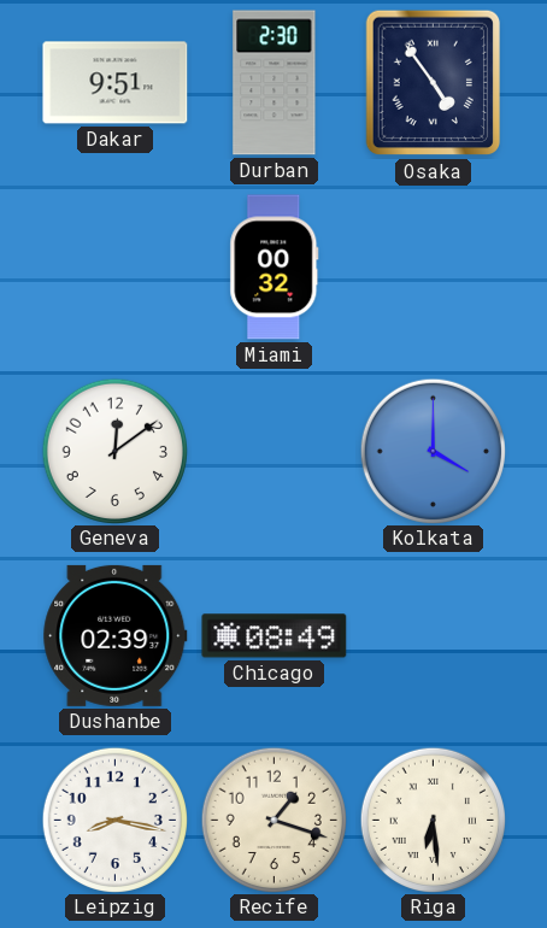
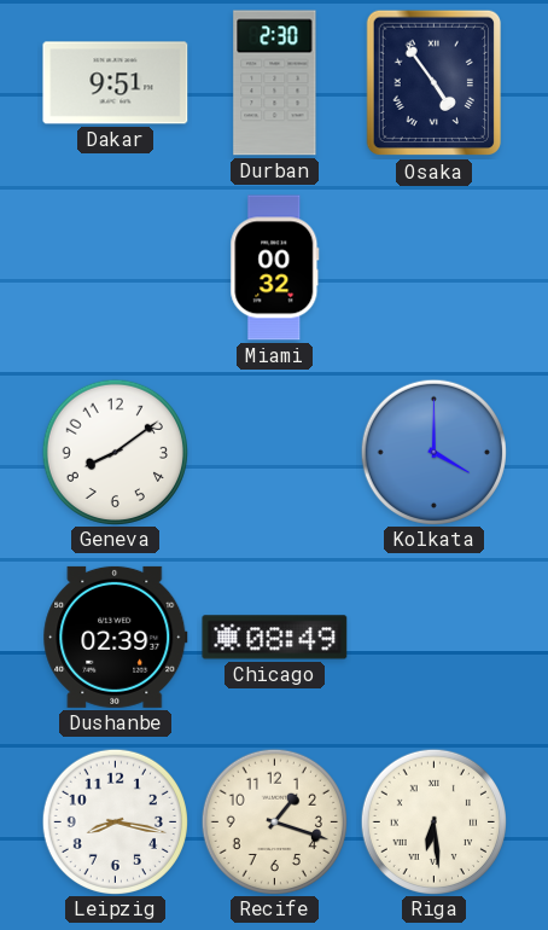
Geneva: 12:09 -> 8:09
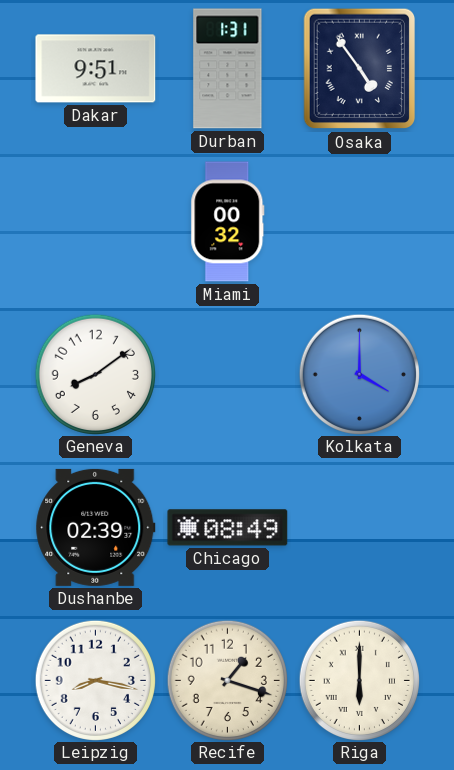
Durban: 2:30 -> 1:31
Riga: 6:29 -> 6:00
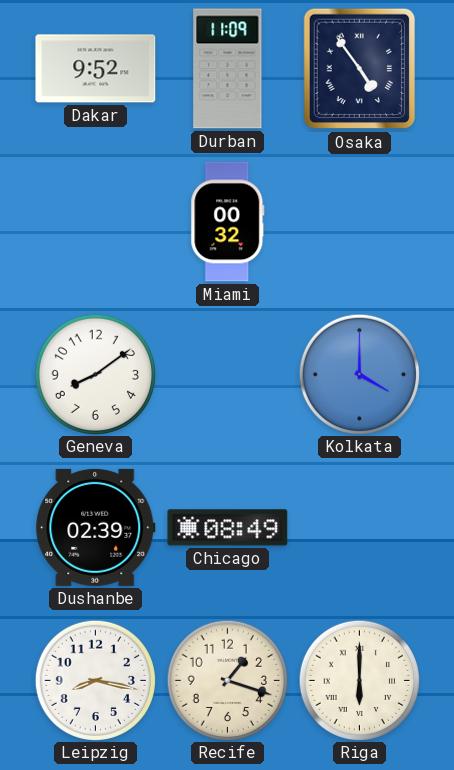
Dakar: 9:51 -> 9:52
Durban: 1:31 -> 11:09
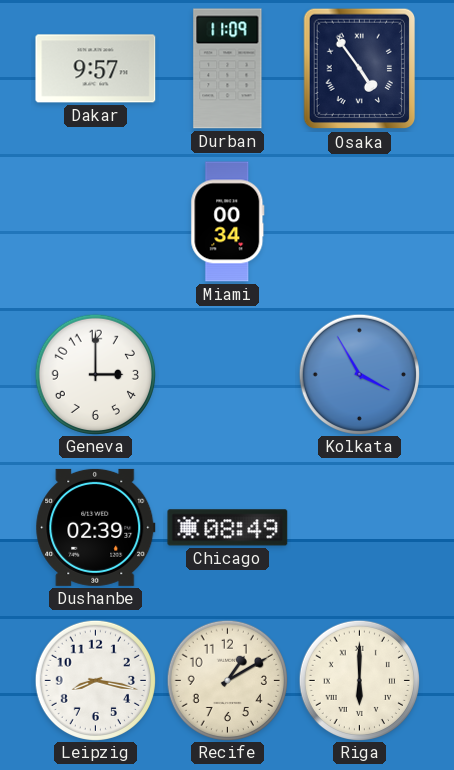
Dakar: 9:52 -> 9:57
Miami: 00:32 -> 00:34
Geneva: 8:09 -> 3:00
Kolkata: 4:00 -> 3:55
Recife: 1:18 -> 1:10
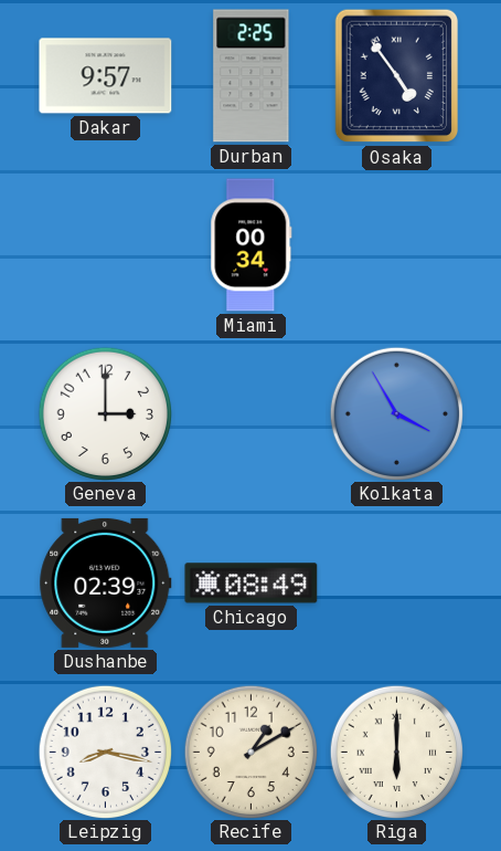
Durban: 11:09 -> 2:25
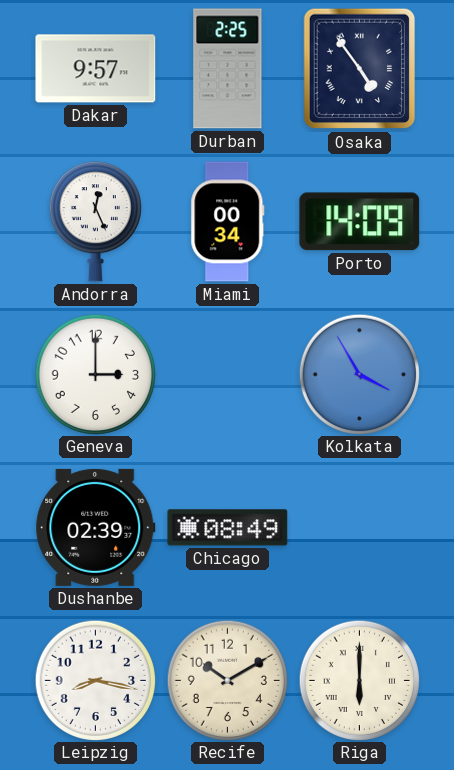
Andorra: none -> 12:26
Porto: none -> 14:09
Recife: 1:10 -> 10:10
